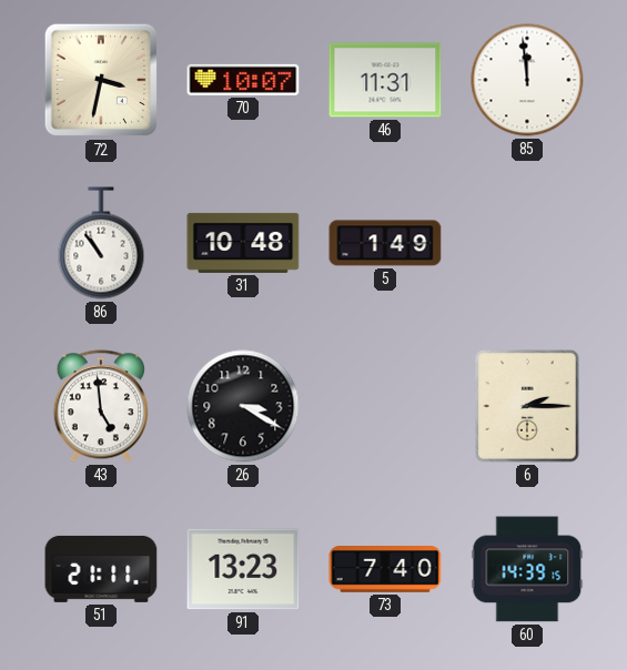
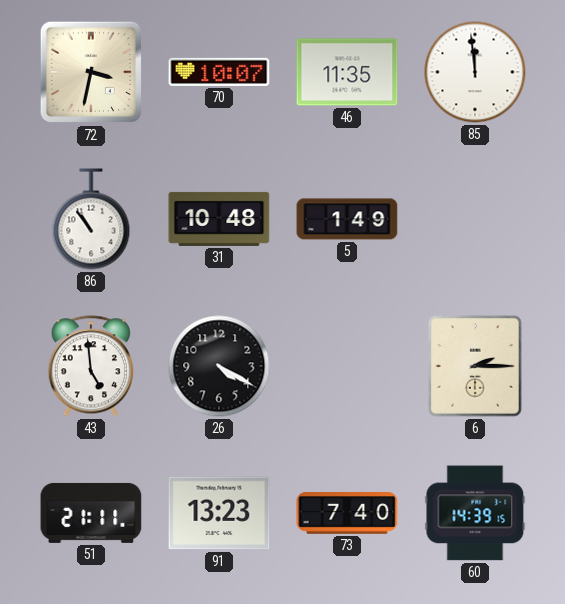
46: 11:31 -> 11:35
26: 3:20 -> 4:20
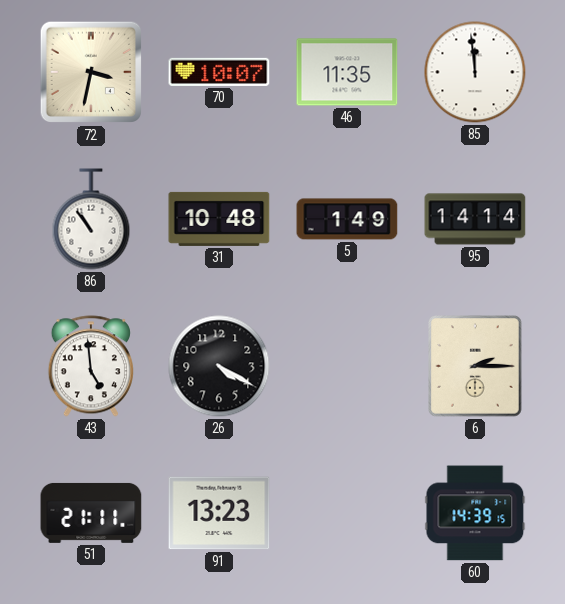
95: none -> 14:14
73: 7:40 -> none
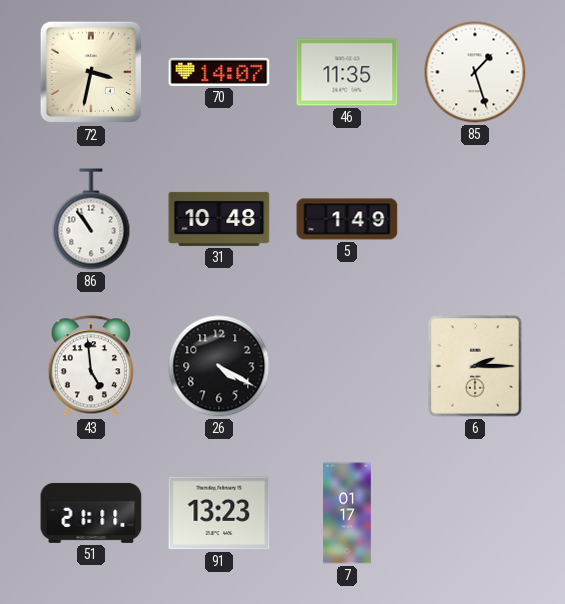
70: 10:07 -> 14:07
85: 11:59 -> 1:27
95: 14:14 -> none
7: none -> 01:17
60: 14:39 -> none
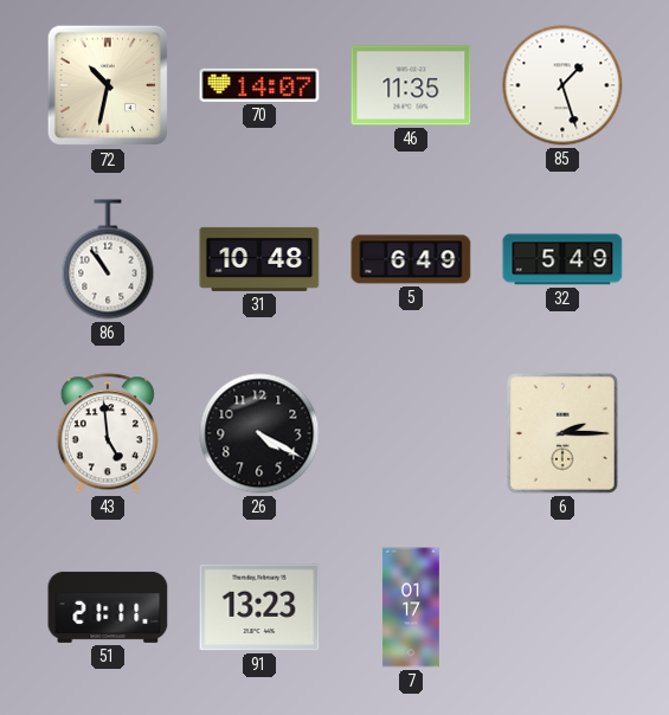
72: 3:32 -> 10:32
5: 1:49 -> 6:49
32: none -> 5:49
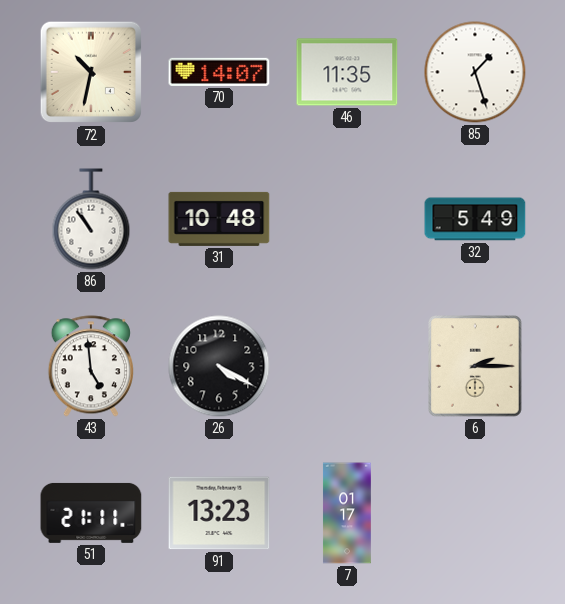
5: 6:49 -> none
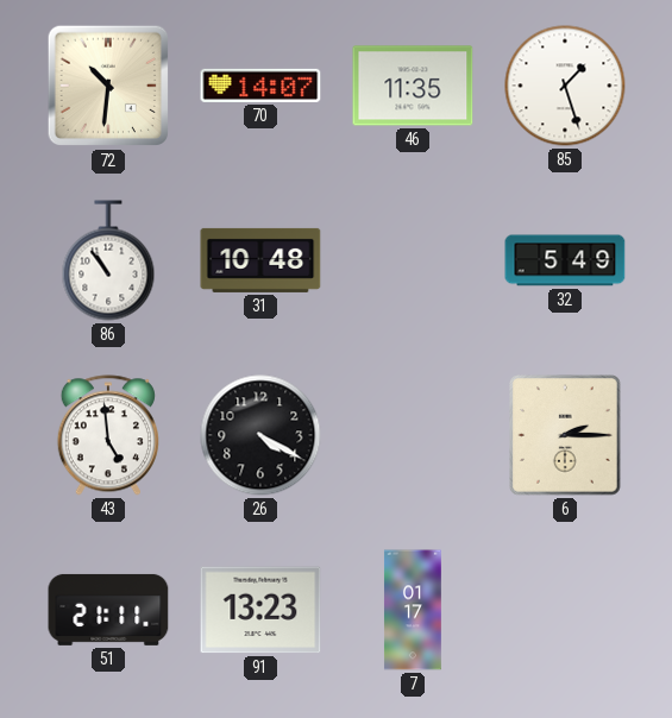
72: 10:32 -> 10:31
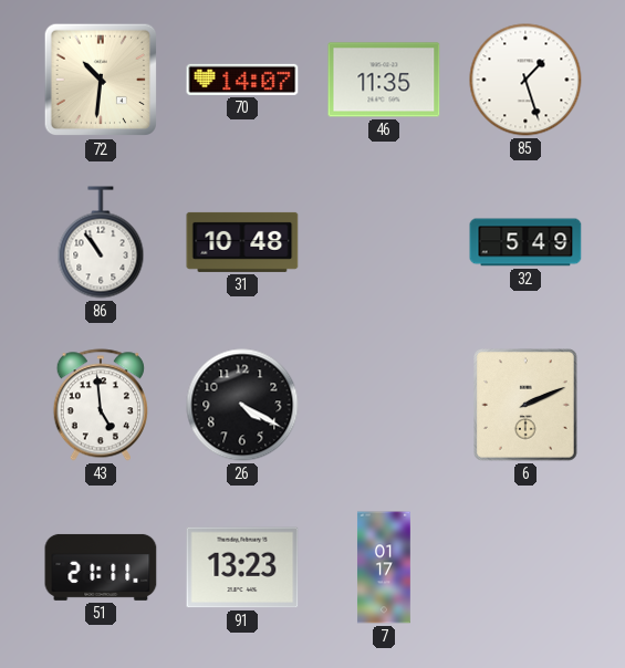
6: 2:15 -> 2:11
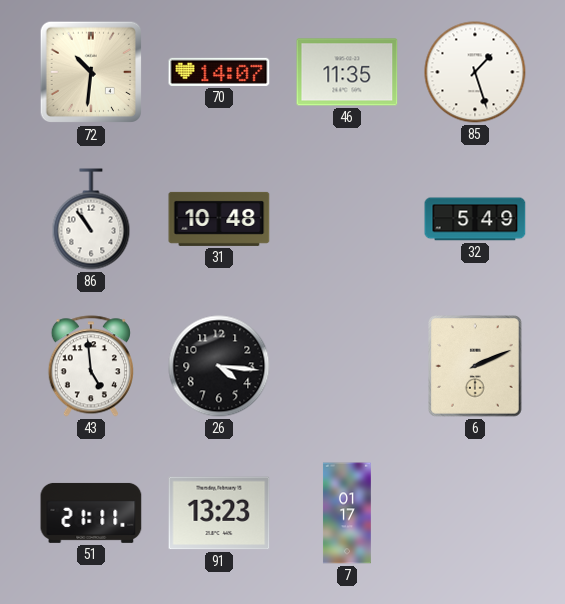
26: 4:20 -> 4:16
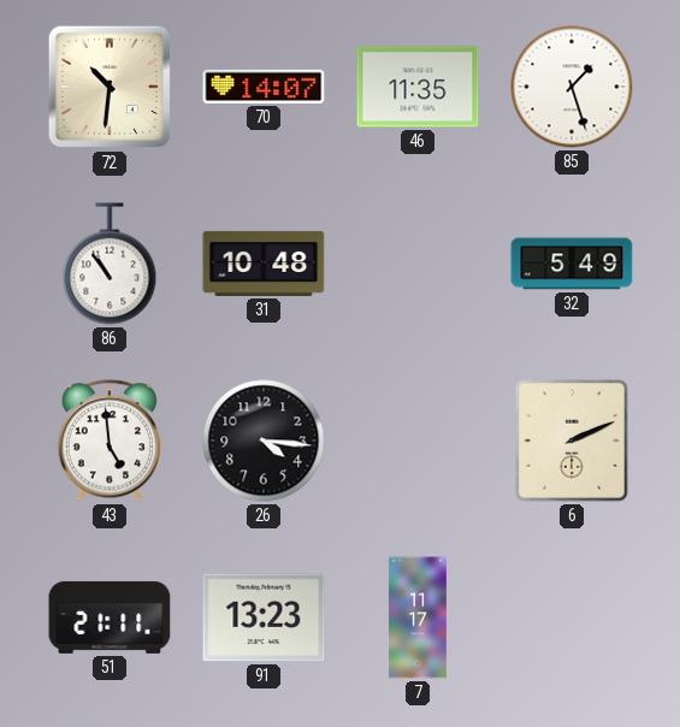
7: 01:17 -> 11:17
